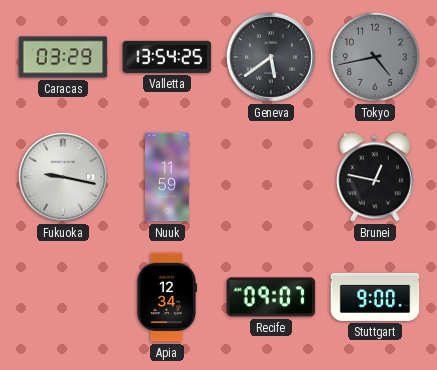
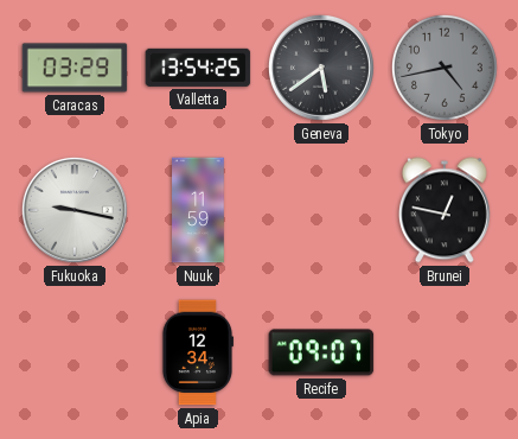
Stuttgart: 9:00 -> none
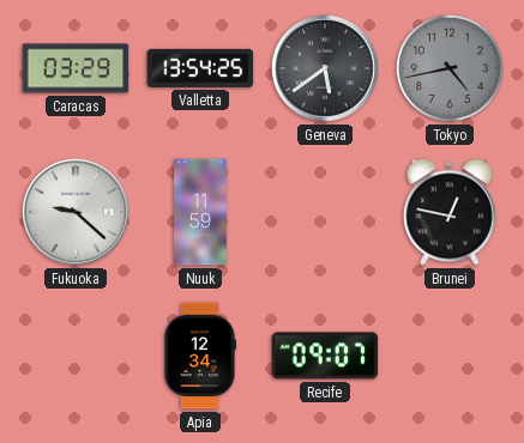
Fukuoka: 9:17 -> 9:22
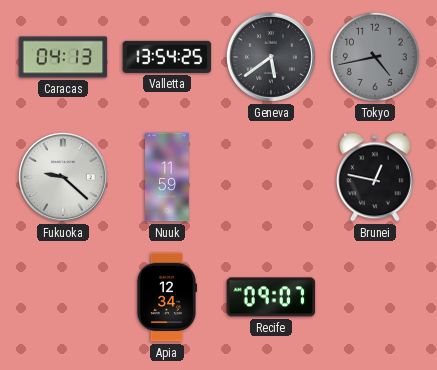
Caracas: 03:29 -> 04:13
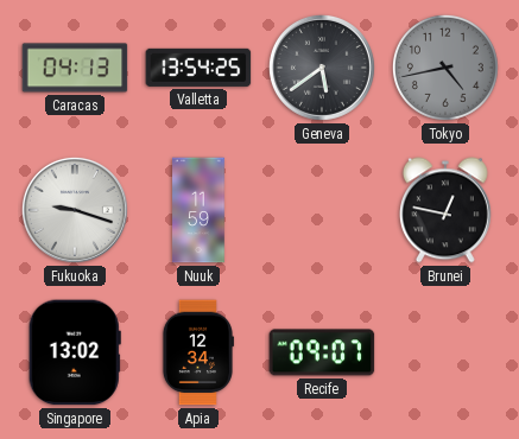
Fukuoka: 9:22 -> 9:18
Singapore: none -> 13:02
